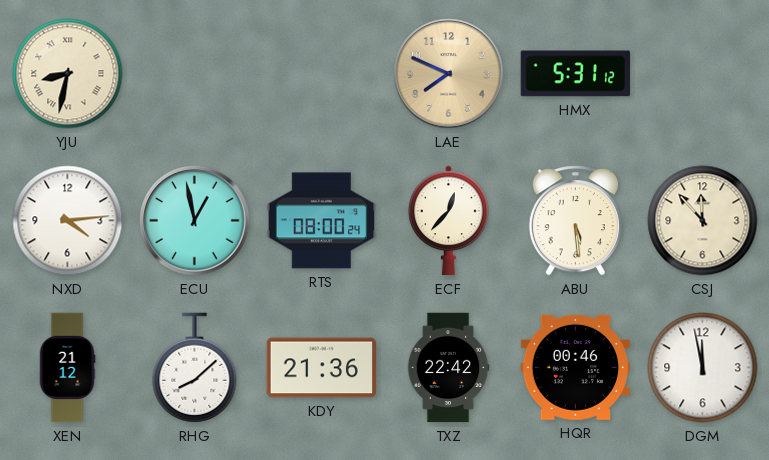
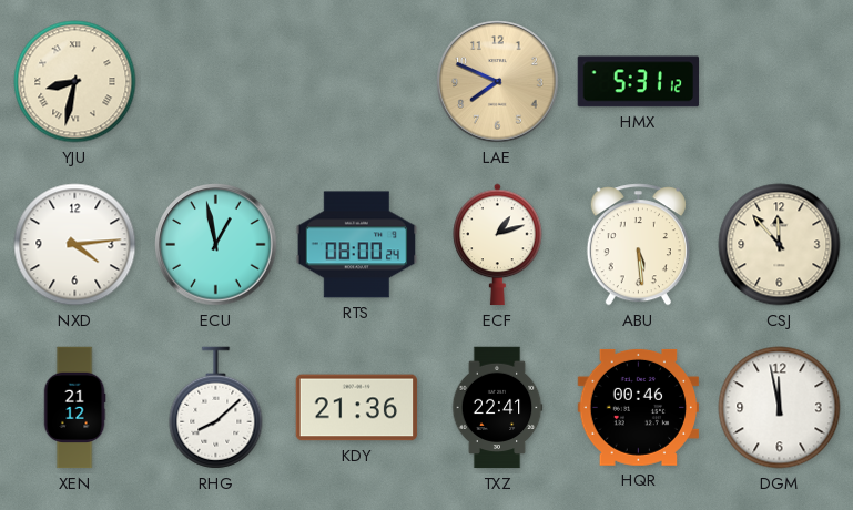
ECF: 12:37 -> 1:12
TXZ: 22:42 -> 22:41
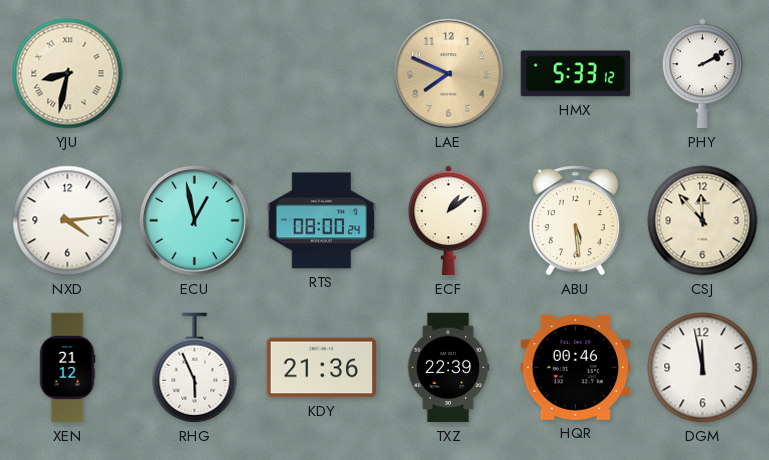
HMX: 5:31 -> 5:33
PHY: none -> 2:10
ECF: 1:12 -> 1:09
RHG: 8:08 -> 5:56
TXZ: 22:41 -> 22:39
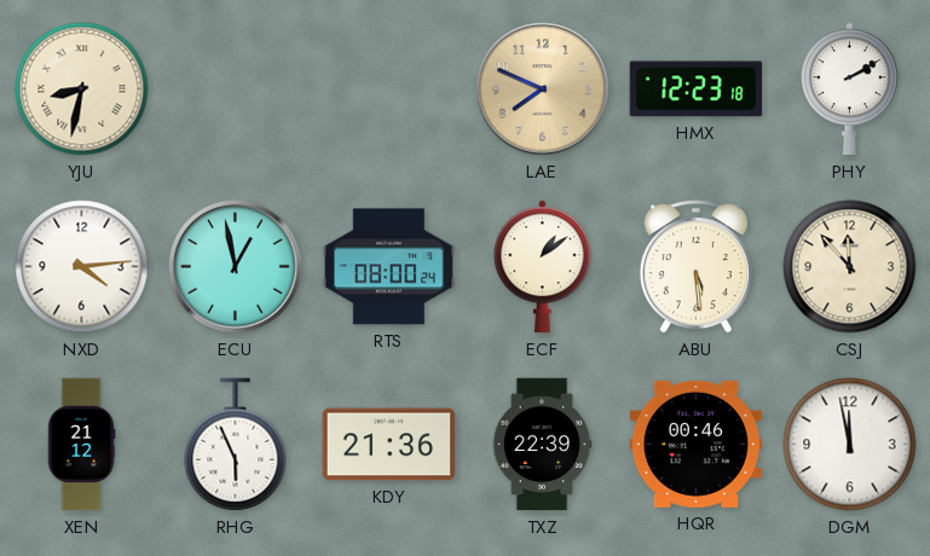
HMX: 5:33 -> 12:23
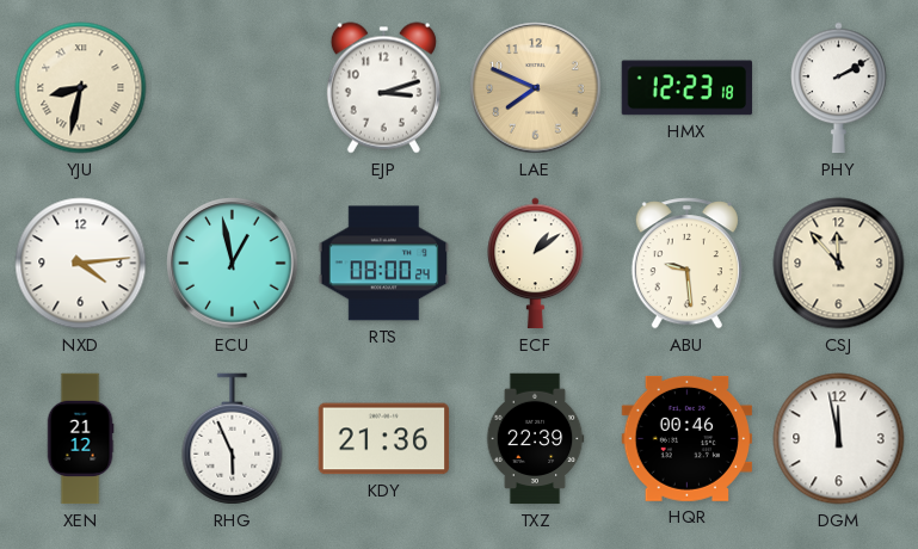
EJP: none -> 3:12
ABU: 5:29 -> 9:29
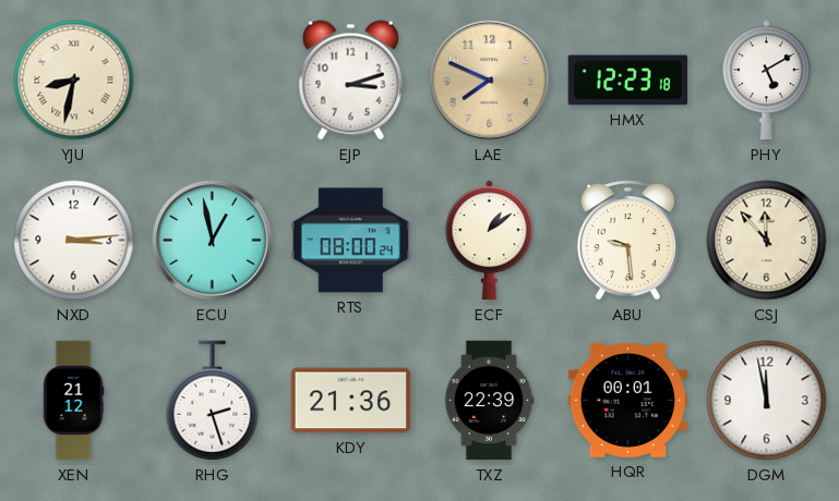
PHY: 2:10 -> 5:10
NXD: 4:14 -> 3:14
RHG: 5:56 -> 2:27
HQR: 00:46 -> 00:01
